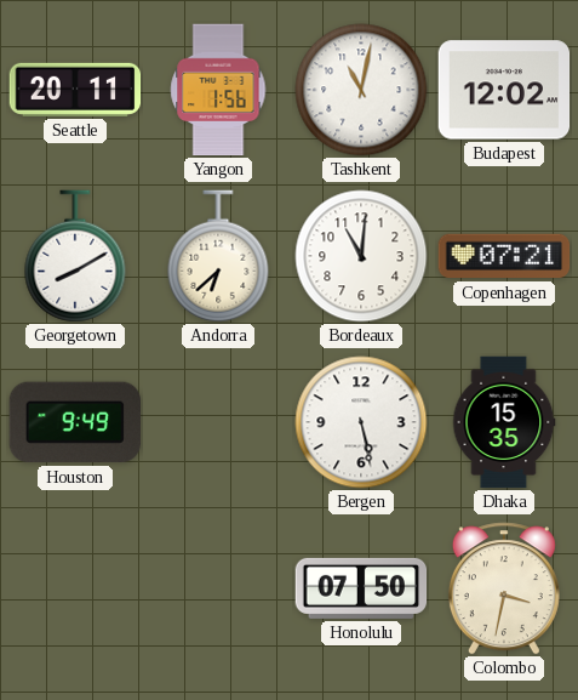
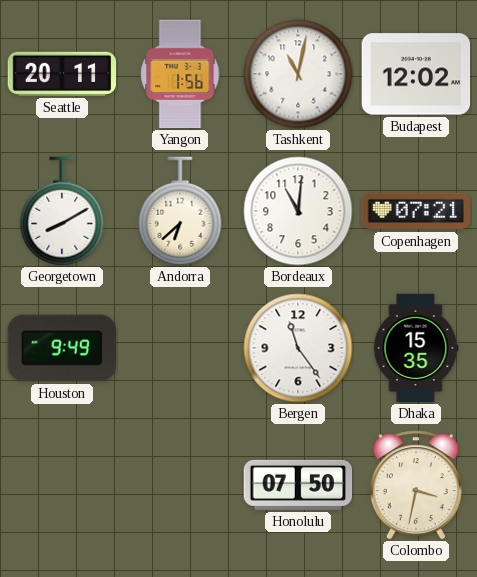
Bergen: 5:28 -> 11:24
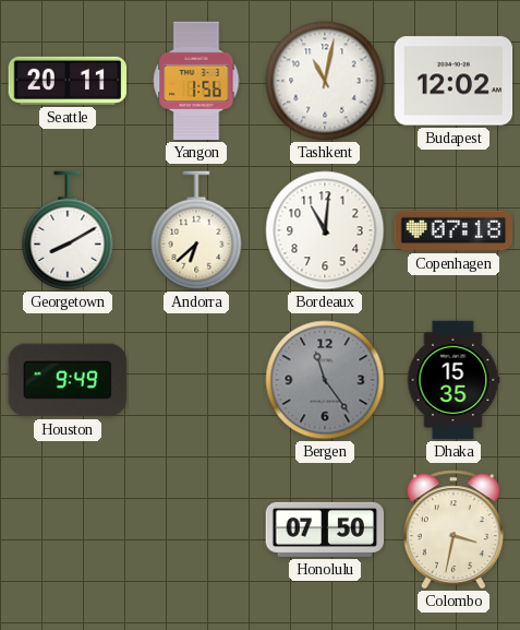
Copenhagen: 07:21 -> 07:18
Bergen dial: white -> grey
